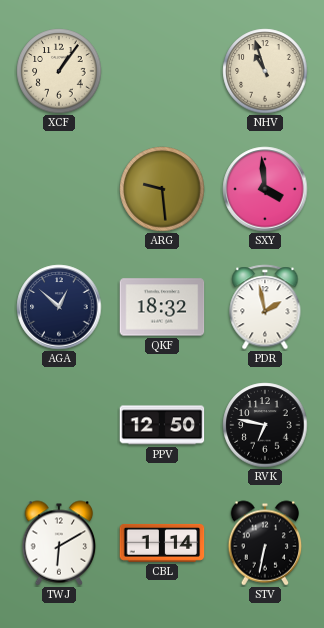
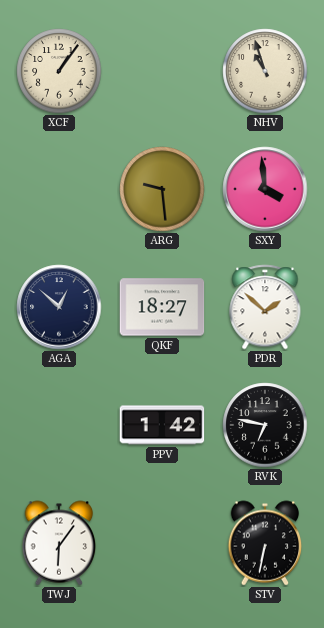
QKF: 18:32 -> 18:27
PDR: 1:58 -> 1:52
PPV: 12:50 -> 1:42
TWJ: 6:10 -> 6:06
CBL: 1:14 -> none
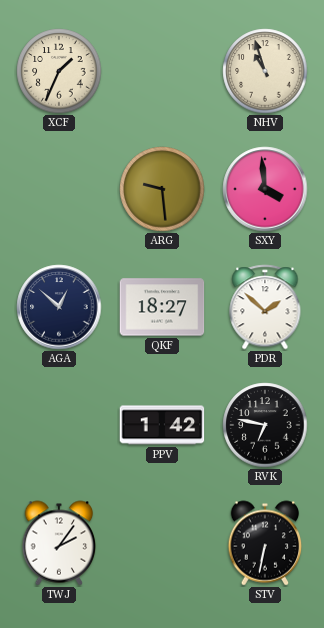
XCF: 1:06 -> 1:34
TWJ: 6:06 -> 2:06
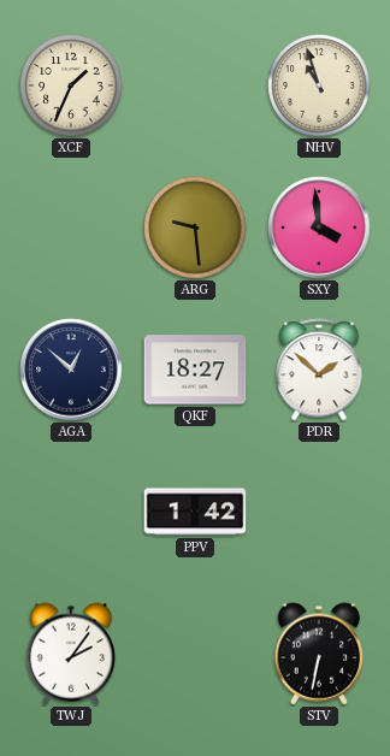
RVK: 6:47 -> none
